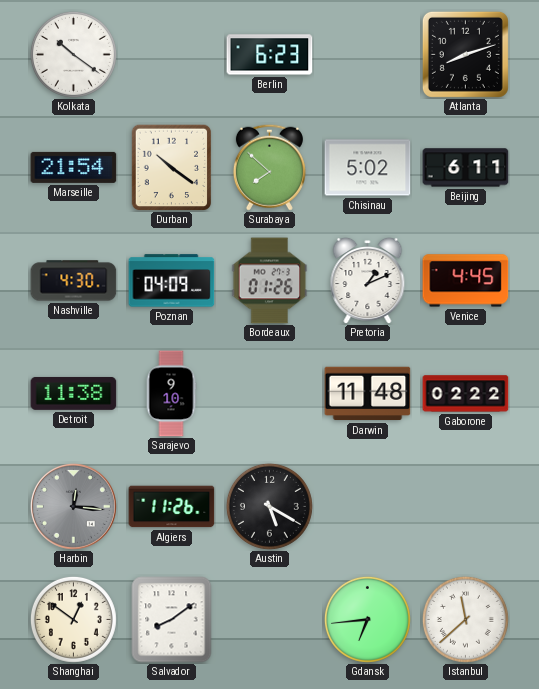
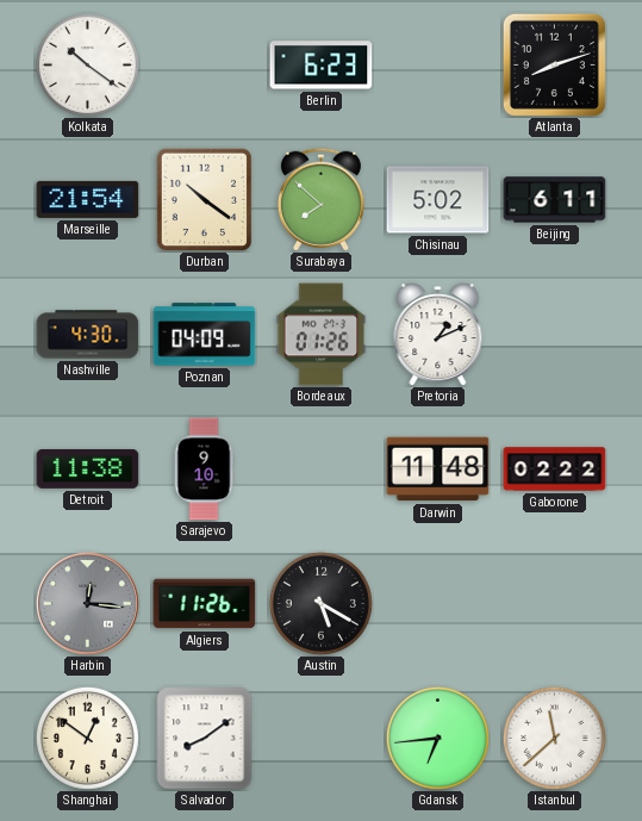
Venice: 4:45 -> none
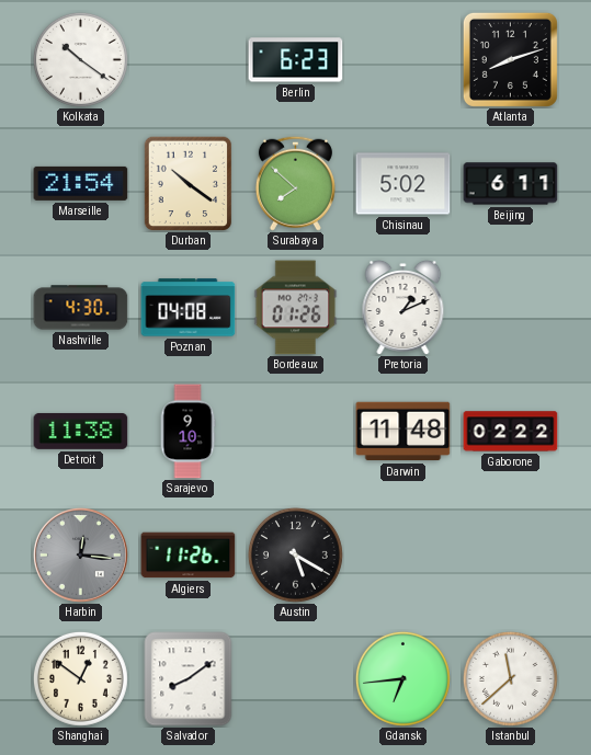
Poznan: 04:09 -> 04:08
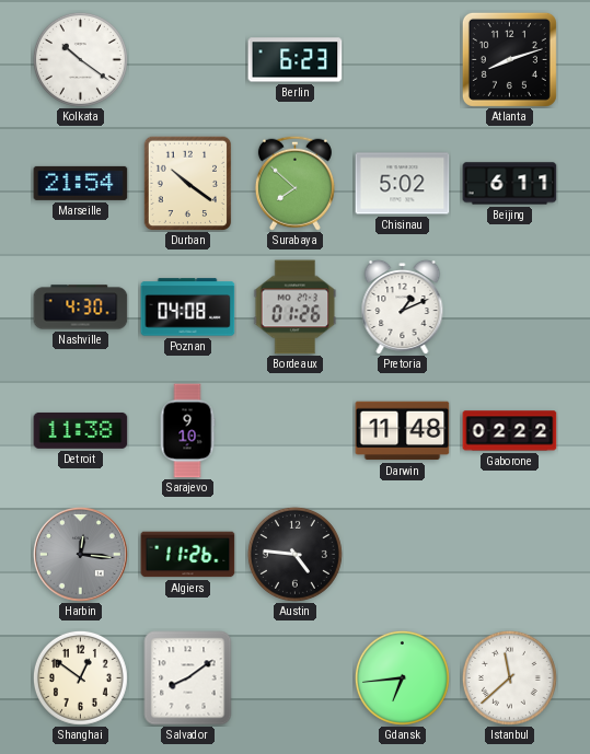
Austin: 5:20 -> 4:46
